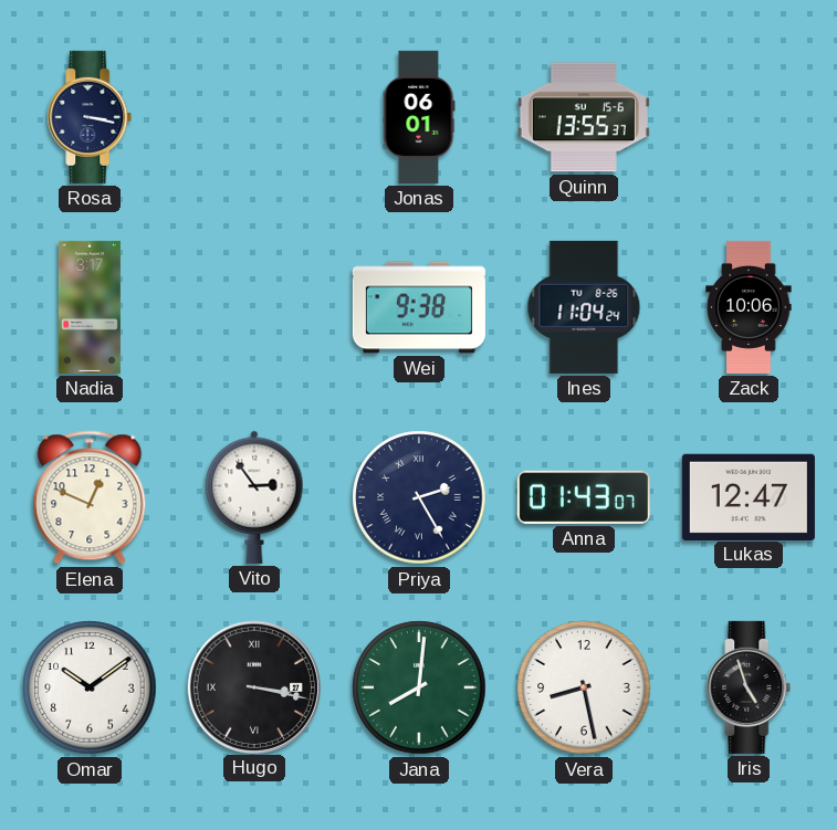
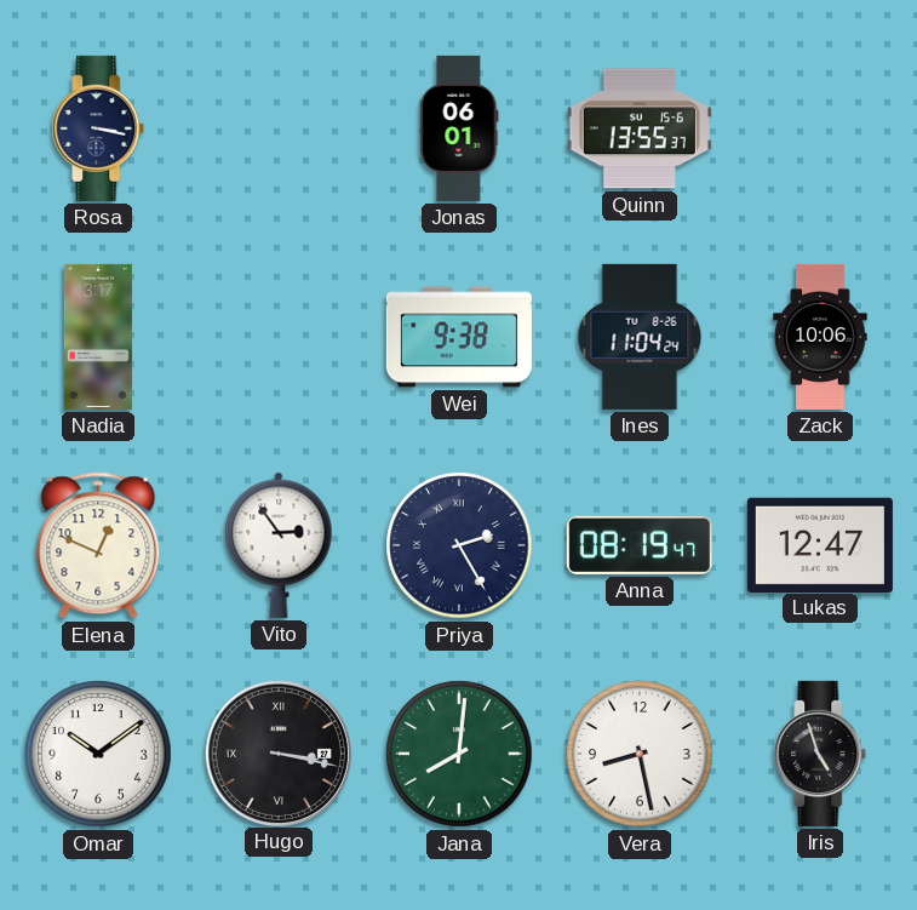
Anna: 01:43 -> 08:19
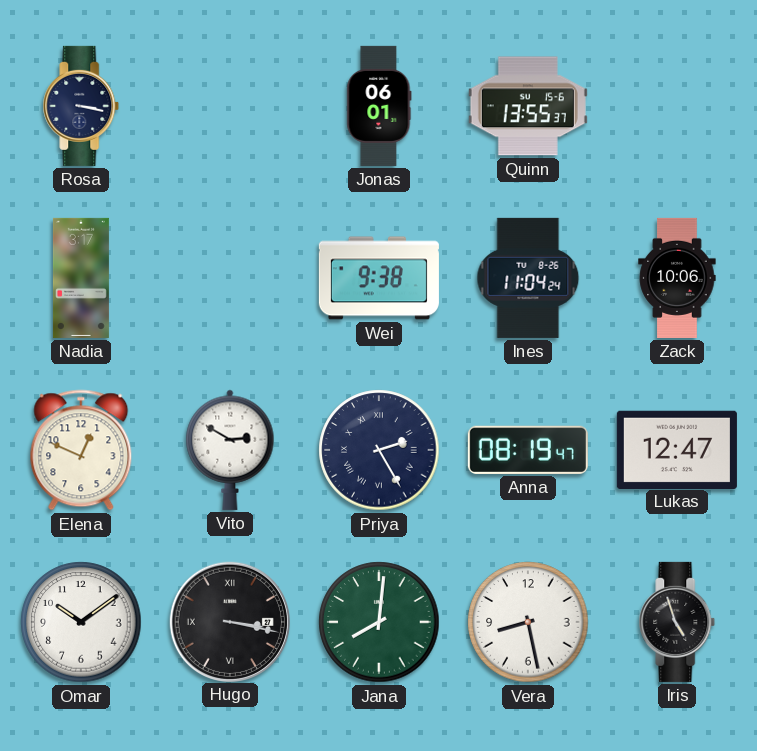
Vito: 2:54 -> 2:50
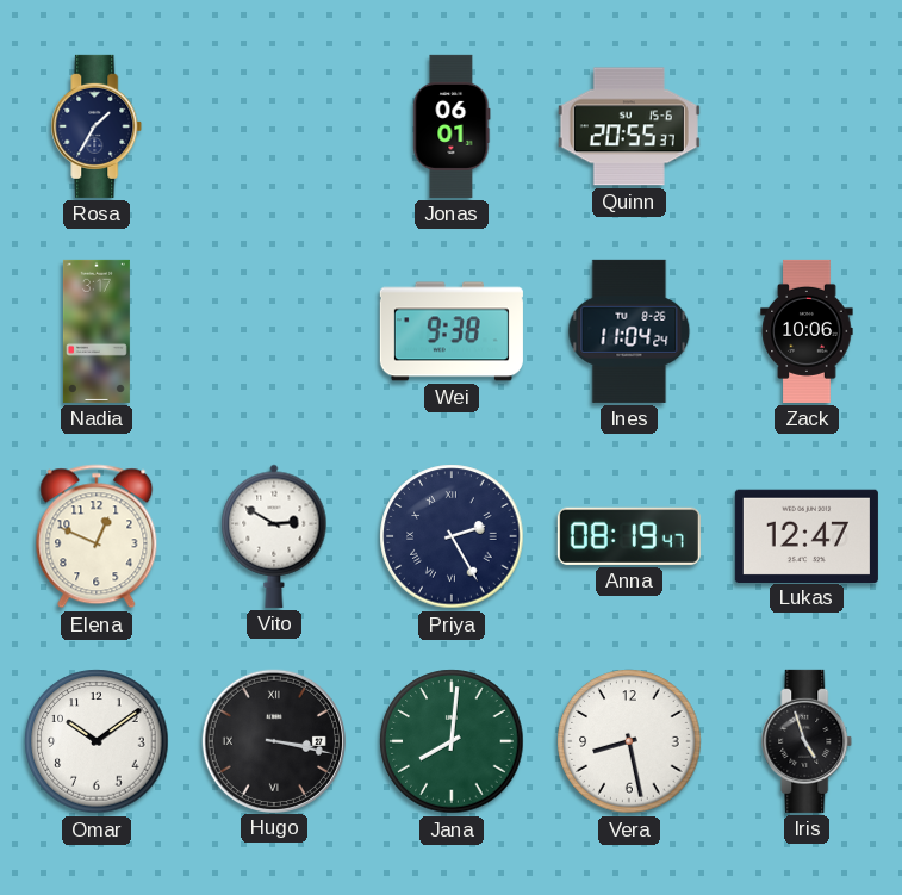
Rosa: 3:17 -> 1:35
Quinn: 13:55 -> 20:55
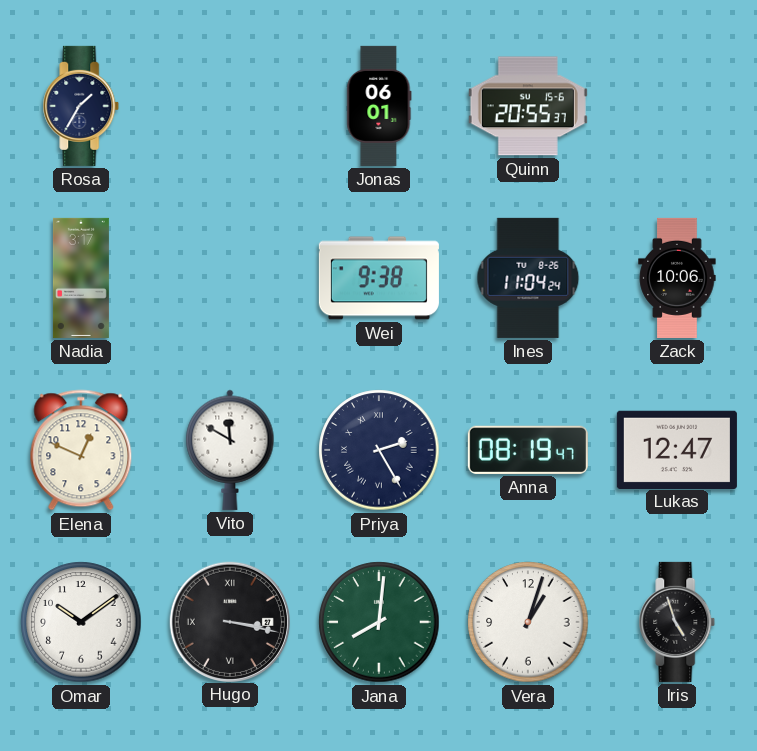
Vito: 2:50 -> 11:50
Vera: 8:28 -> 1:03
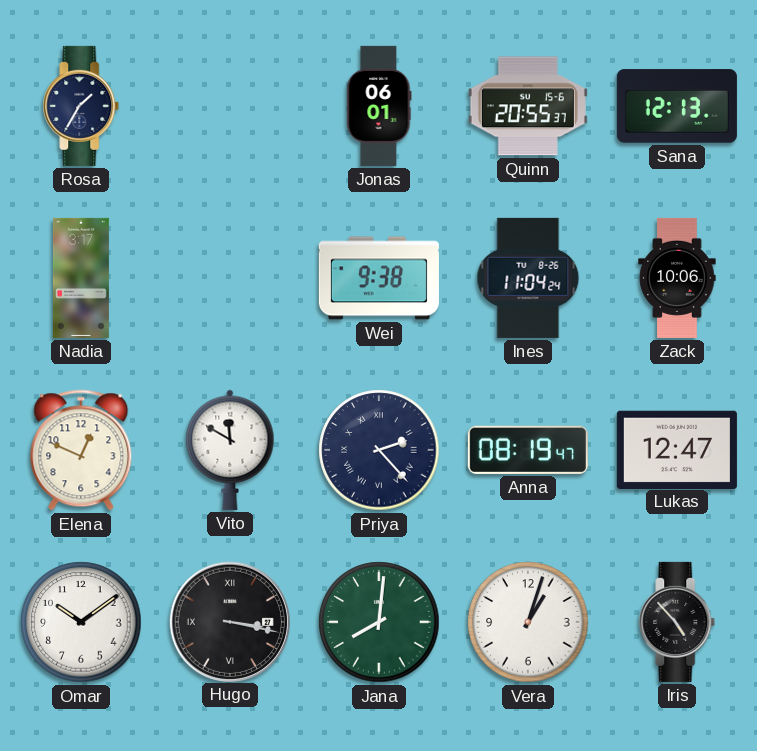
Sana: none -> 12:13
Priya: 2:25 -> 2:23
Iris: 4:57 -> 4:53
